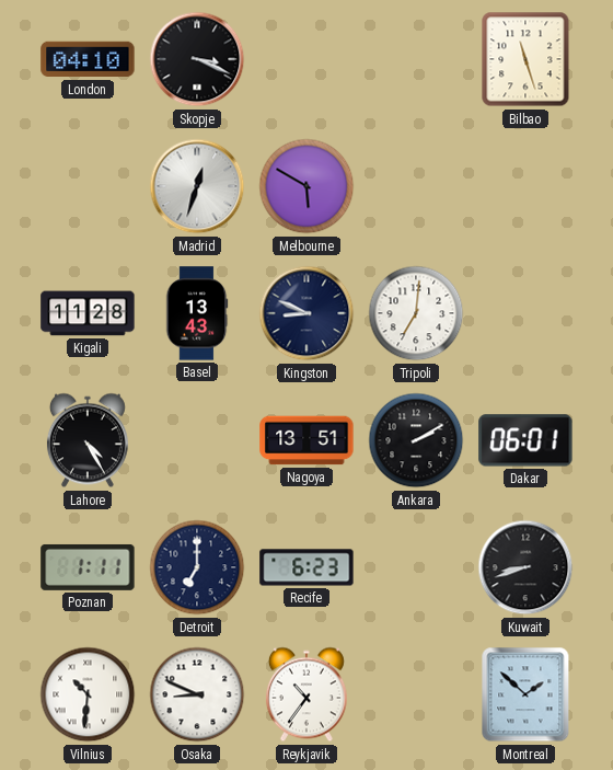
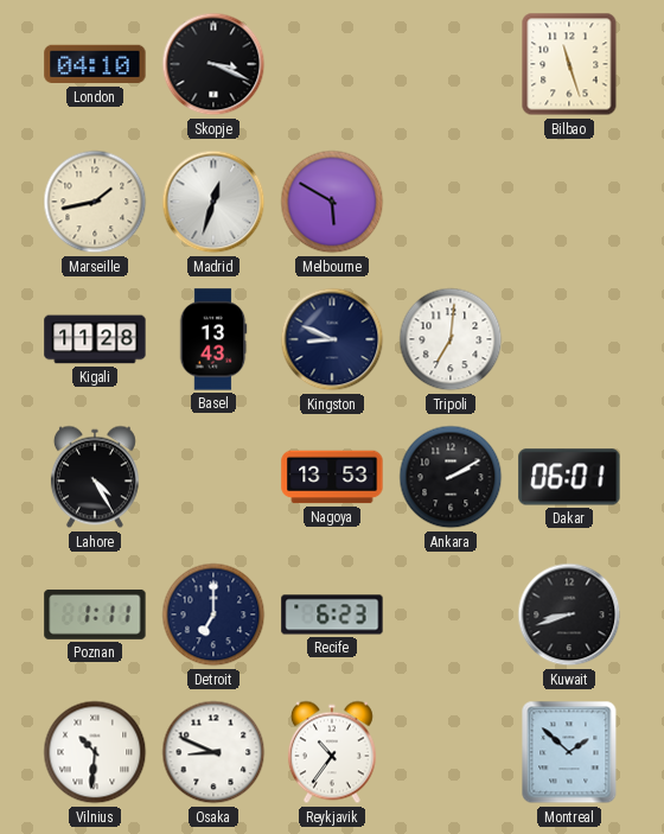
Marseille: none -> 1:43
Nagoya: 13:51 -> 13:53
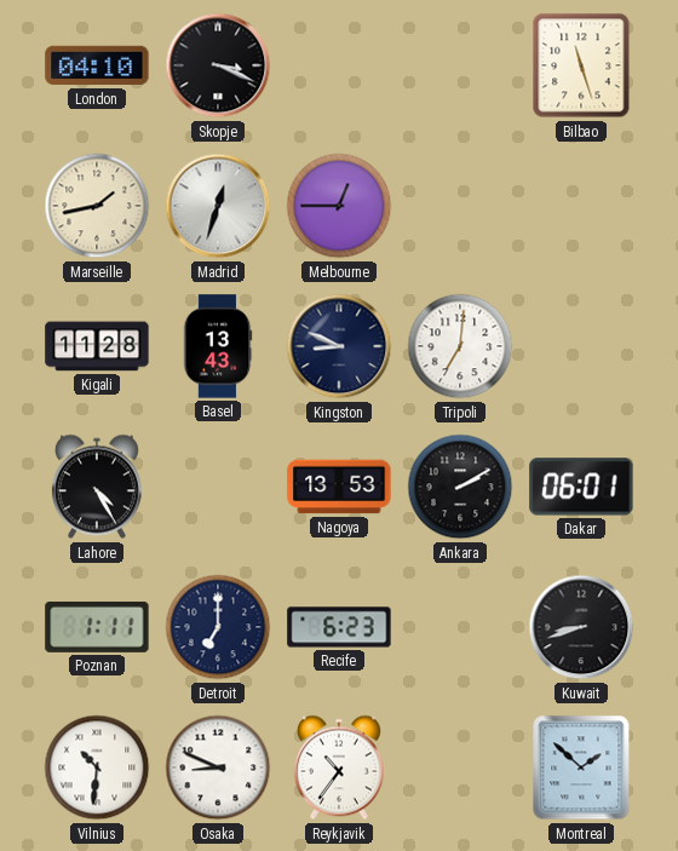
Melbourne: 5:50 -> 12:45
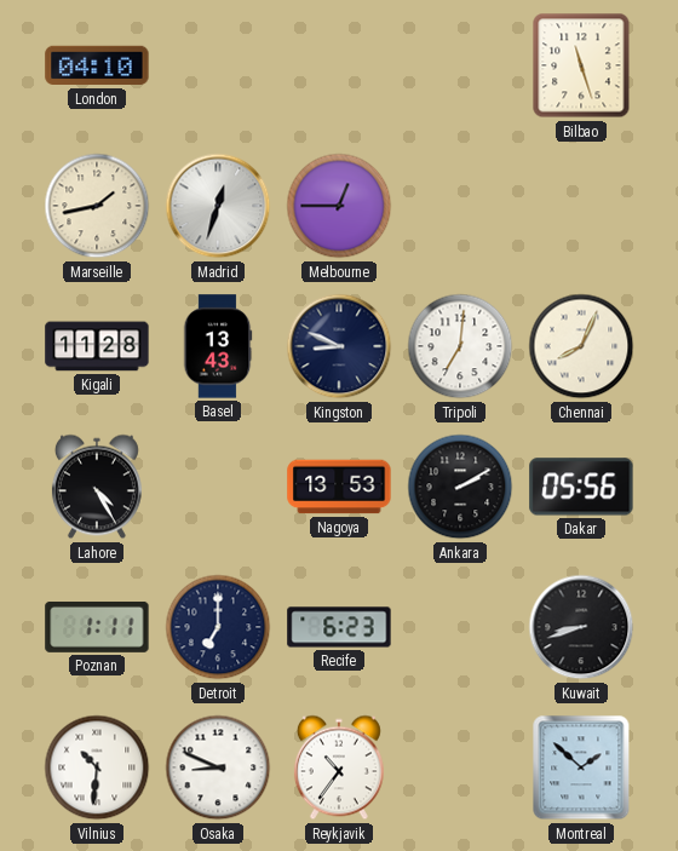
Skopje: 3:19 -> none
Chennai: none -> 8:04
Dakar: 06:01 -> 05:56
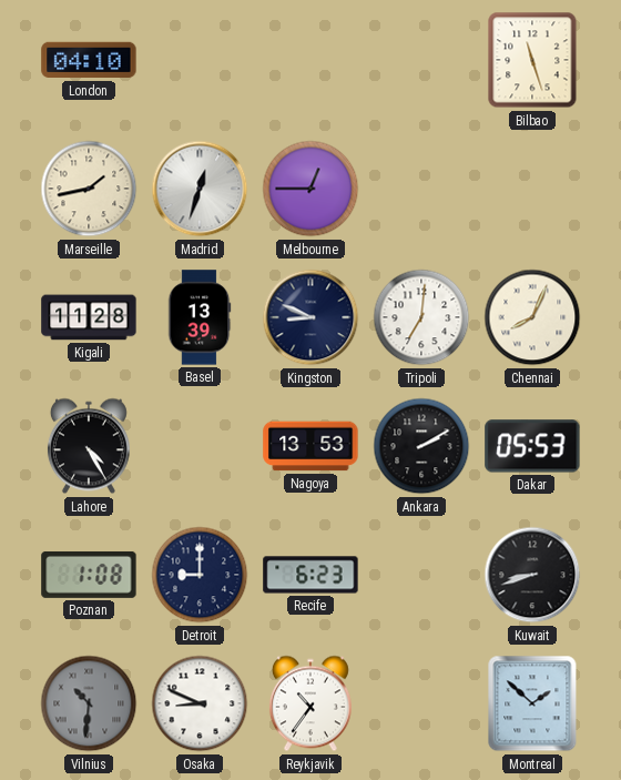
Basel: 13:43 -> 13:39
Dakar: 05:56 -> 05:53
Poznan: 1:11 -> 1:08
Detroit: 7:00 -> 9:00
Vilnius dial: white -> grey
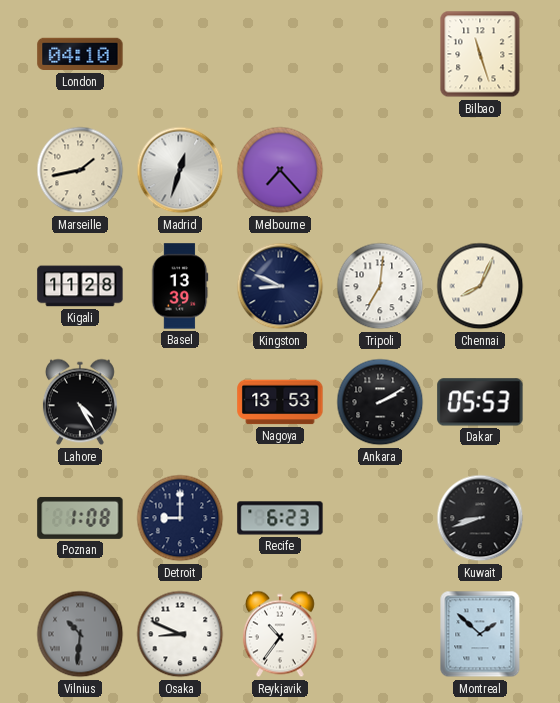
Melbourne: 12:45 -> 7:23
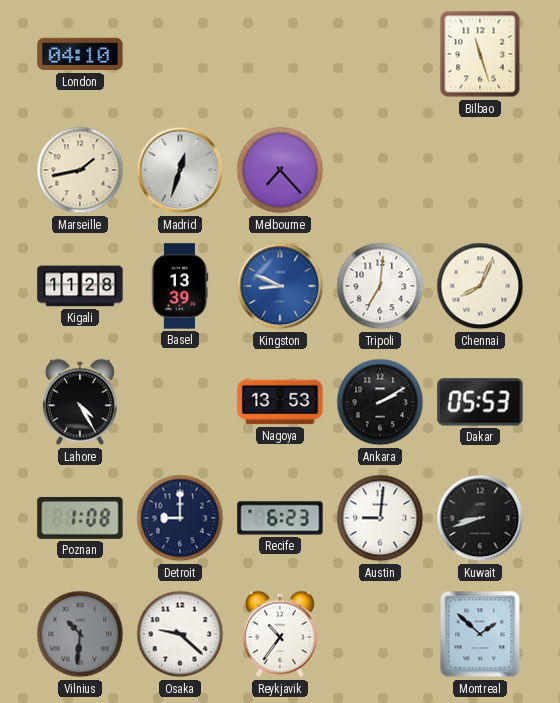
Kingston dial: navy -> blue
Austin: none -> 9:01
Osaka: 8:49 -> 9:22
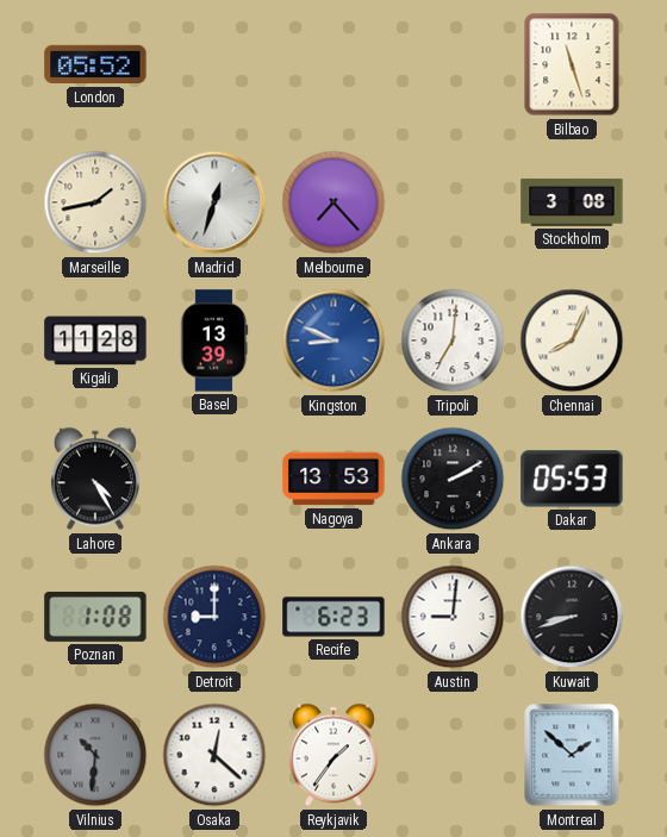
London: 04:10 -> 05:52
Stockholm: none -> 3:08
Osaka: 9:22 -> 12:22
Reykjavik: 10:36 -> 1:36
